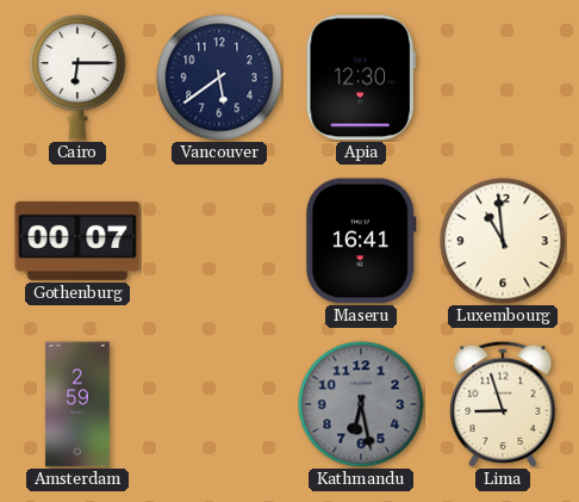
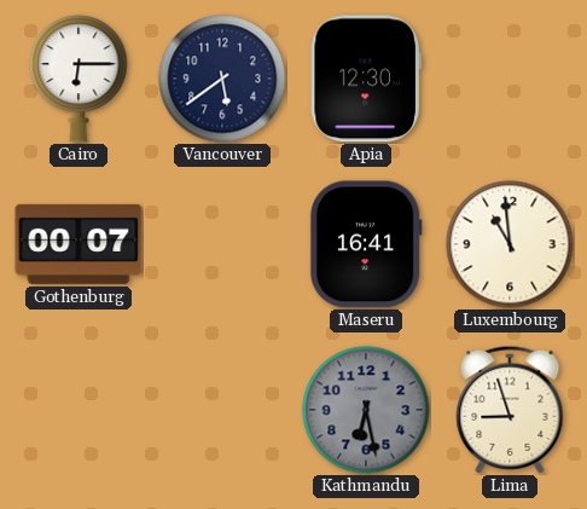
Amsterdam: 2:59 -> none
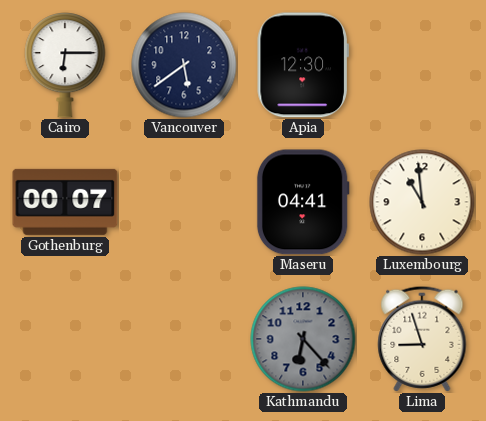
Maseru: 16:41 -> 04:41
Kathmandu: 6:28 -> 6:23
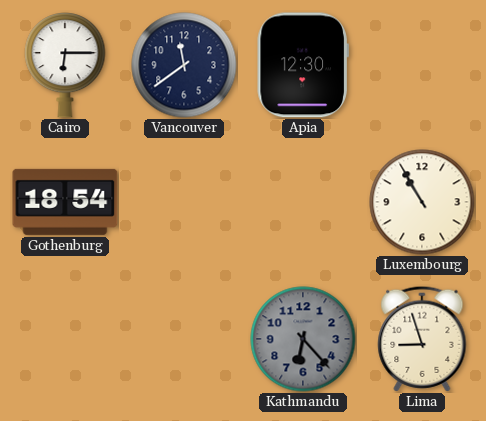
Vancouver: 5:39 -> 11:39
Gothenburg: 00:07 -> 18:54
Maseru: 04:41 -> none
Luxembourg: 10:59 -> 10:55
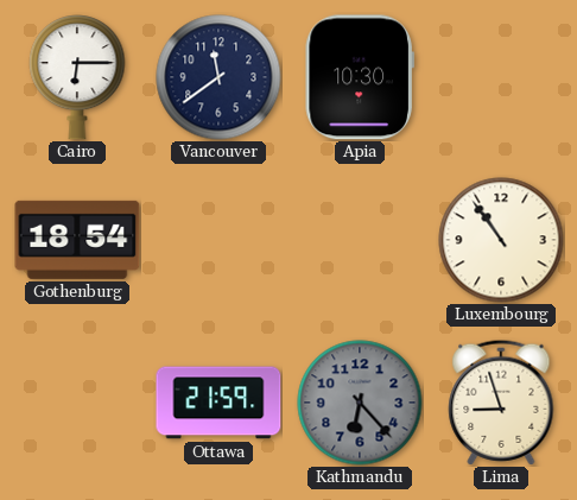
Apia: 12:30 -> 10:30
Luxembourg: 10:55 -> 10:54
Ottawa: none -> 21:59
